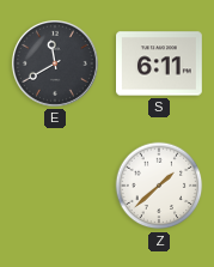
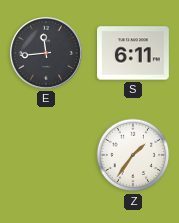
E: 11:40 -> 11:44
Z: 1:38 -> 1:36
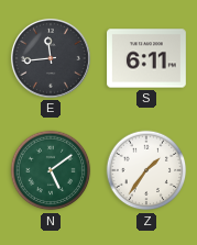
N: none -> 5:09
